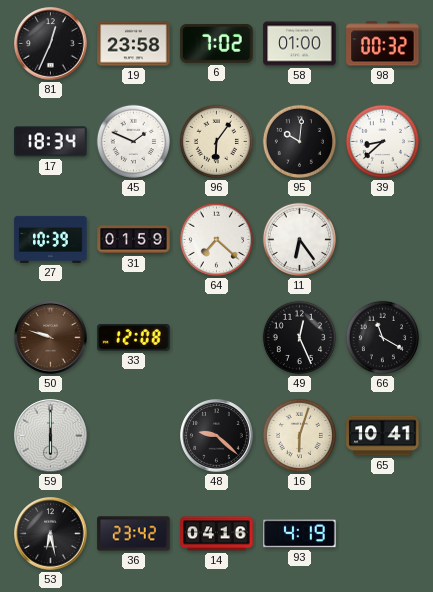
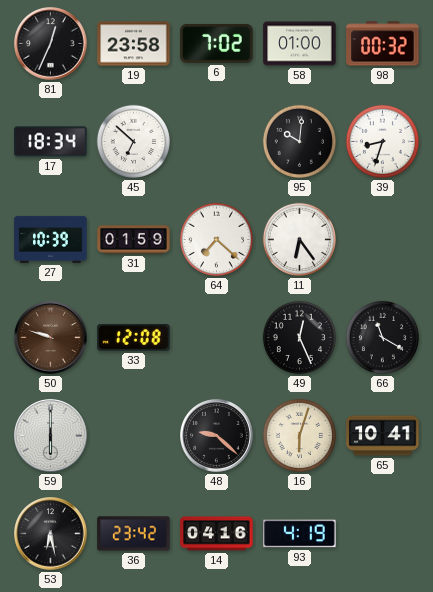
45: 1:49 -> 6:52
96: 6:06 -> none
39: 8:38 -> 8:33
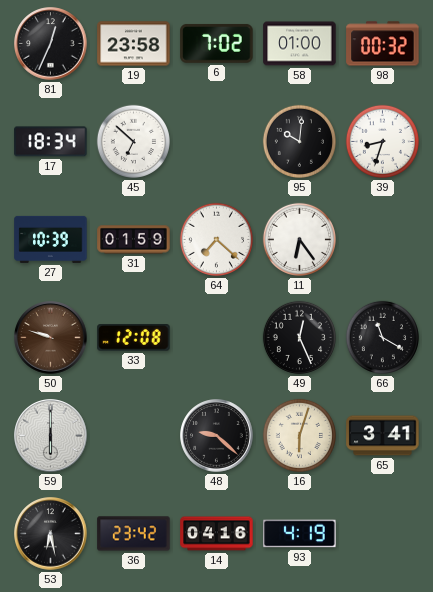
65: 10:41 -> 3:41
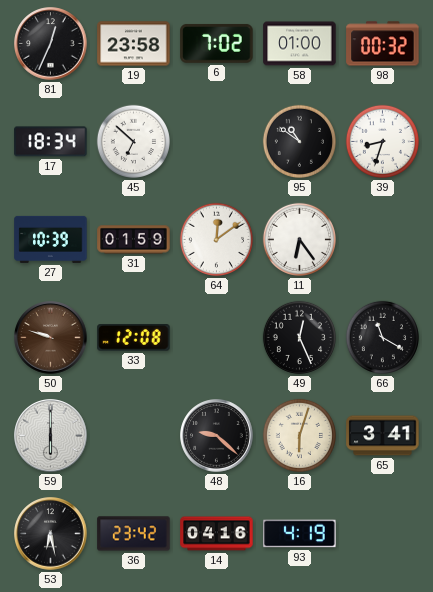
95: 10:01 -> 10:51
64: 7:22 -> 12:09
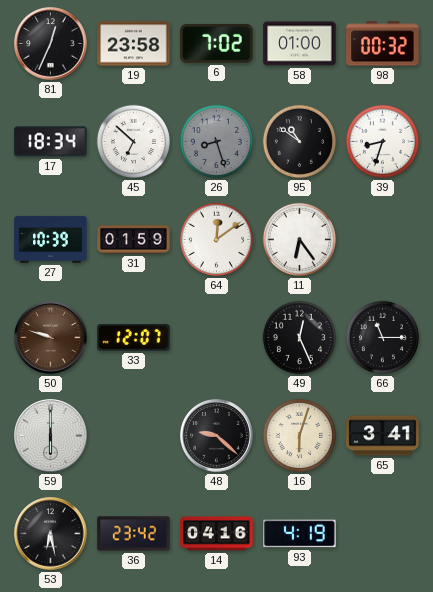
26: none -> 8:27
33: 12:08 -> 12:07
66: 11:20 -> 11:15
